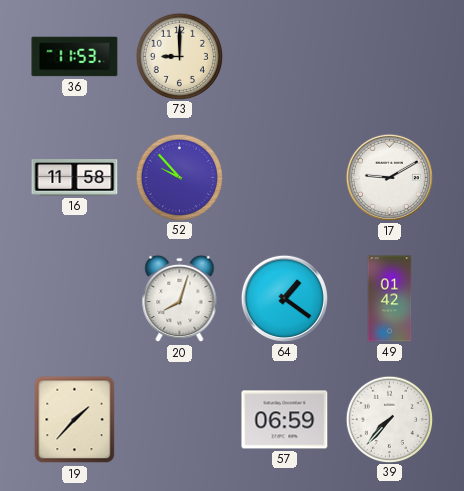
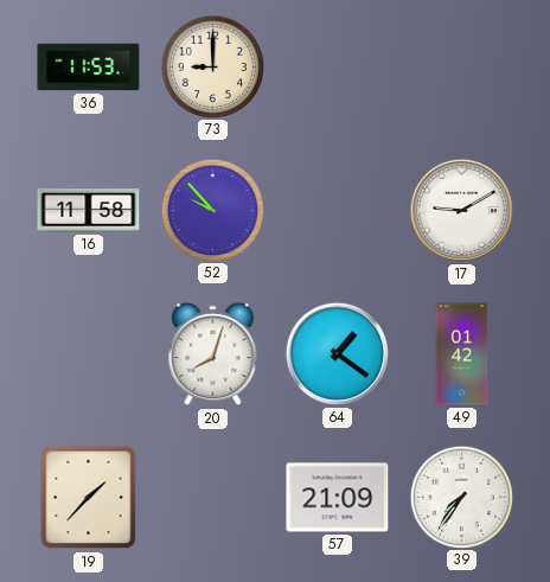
57: 06:59 -> 21:09
39: 7:37 -> 7:36
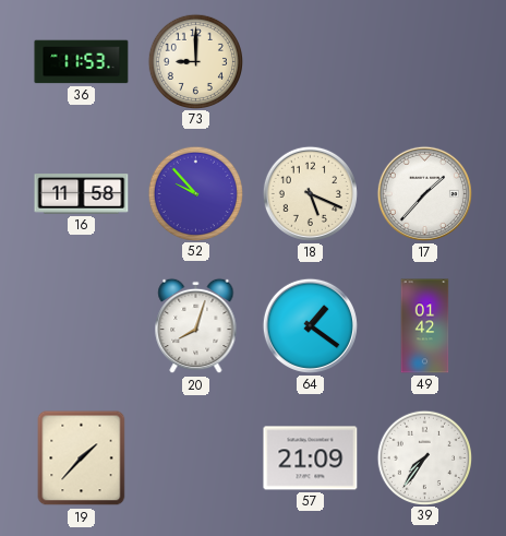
18: none -> 5:19
17: 9:10 -> 1:37
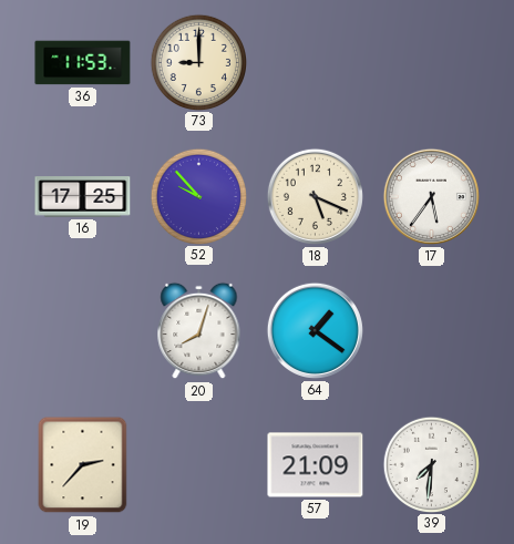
16: 11:58 -> 17:25
17: 1:37 -> 5:36
49: 01:42 -> none
19: 1:37 -> 2:37
39: 7:36 -> 7:31
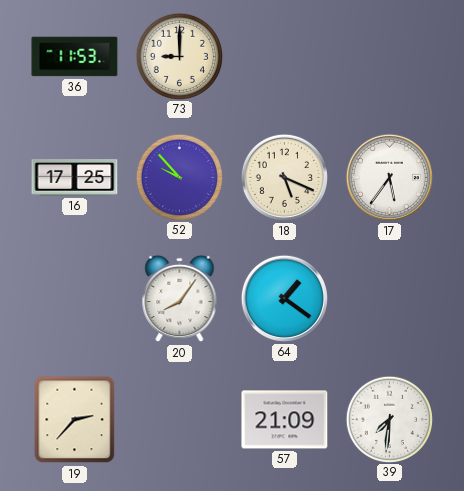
20: 8:03 -> 8:06
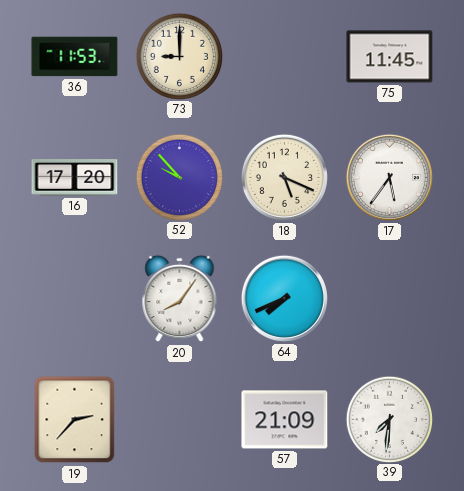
75: none -> 11:45
16: 17:25 -> 17:20
64: 1:21 -> 7:41
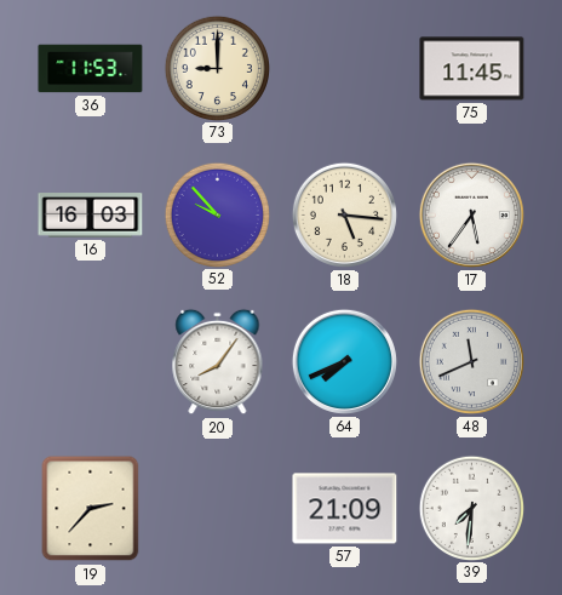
16: 17:20 -> 16:03
18: 5:19 -> 5:16
48: none -> 11:41
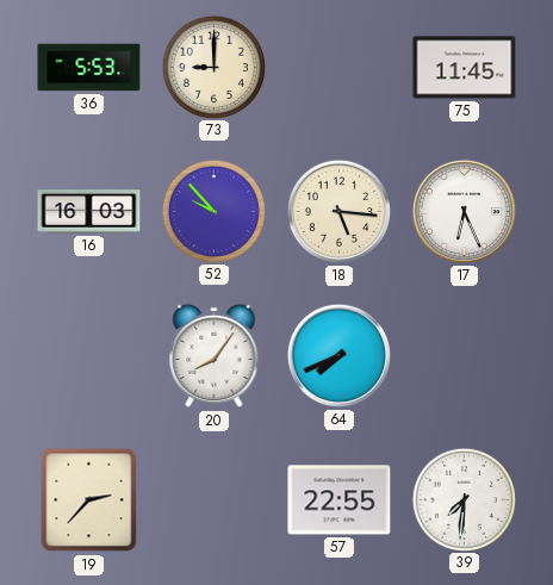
36: 11:53 -> 5:53
17: 5:36 -> 6:26
48: 11:41 -> none
57: 21:09 -> 22:55
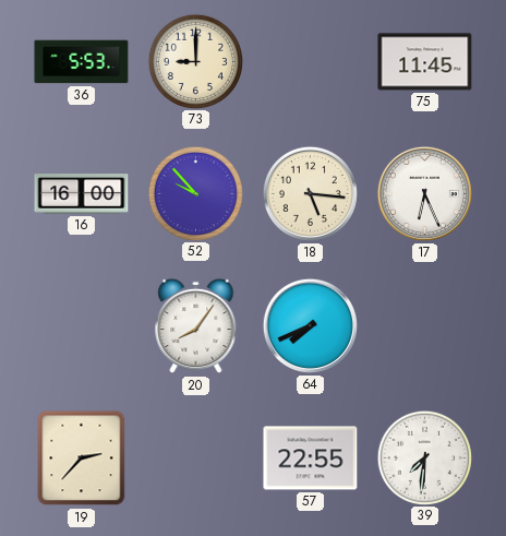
16: 16:03 -> 16:00
